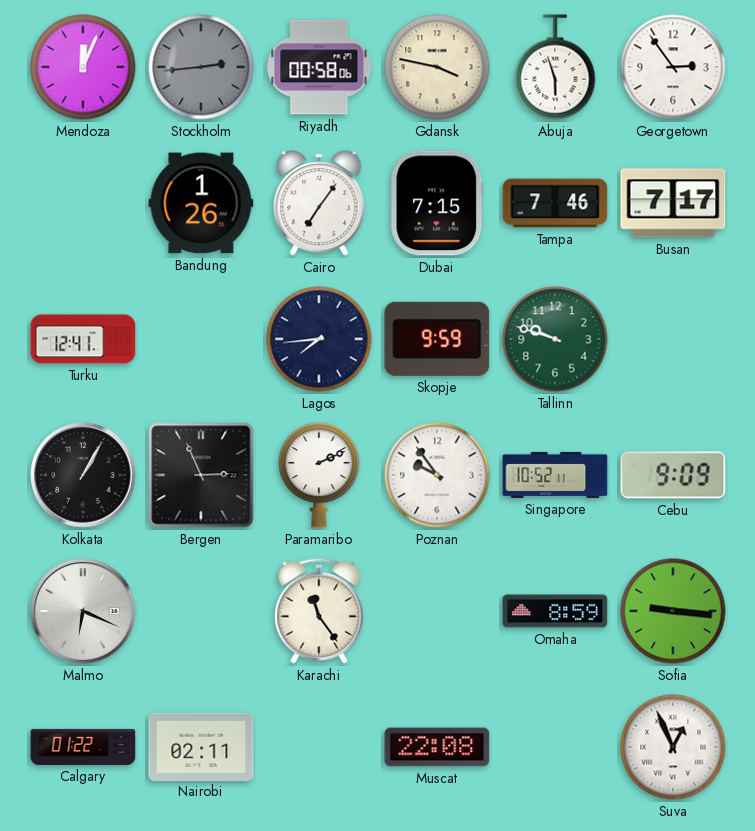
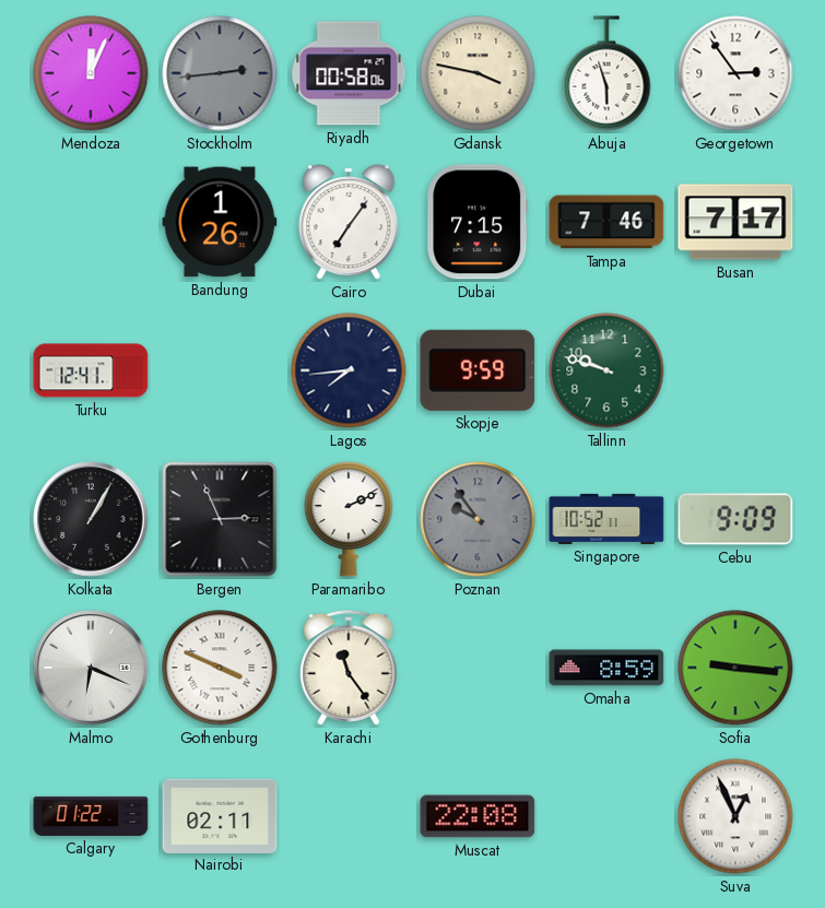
Poznan dial: white -> grey
Gothenburg: none -> 3:49
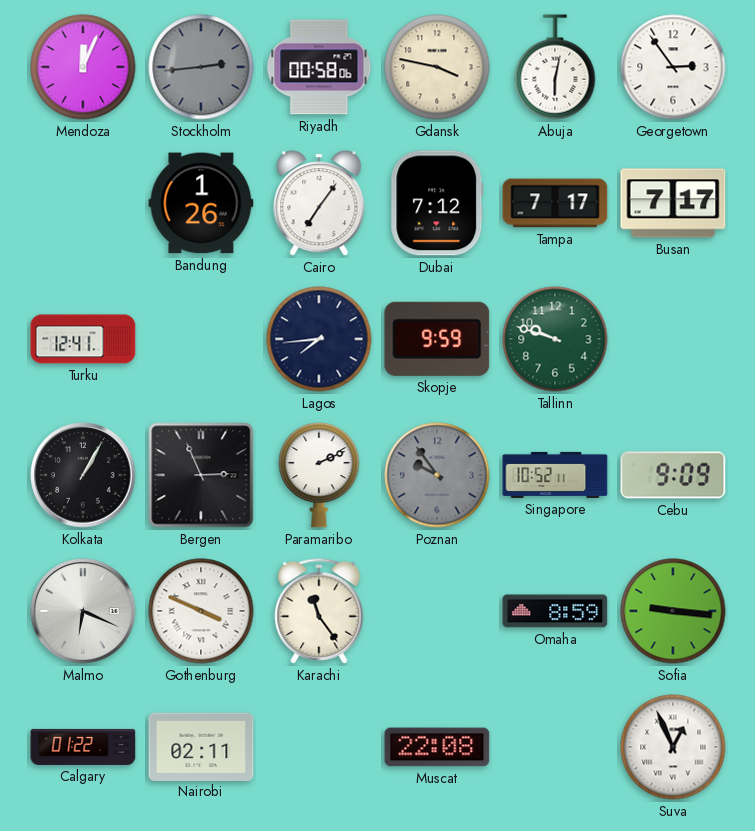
Abuja: 5:57 -> 6:02
Dubai: 7:15 -> 7:12
Tampa: 7:46 -> 7:17
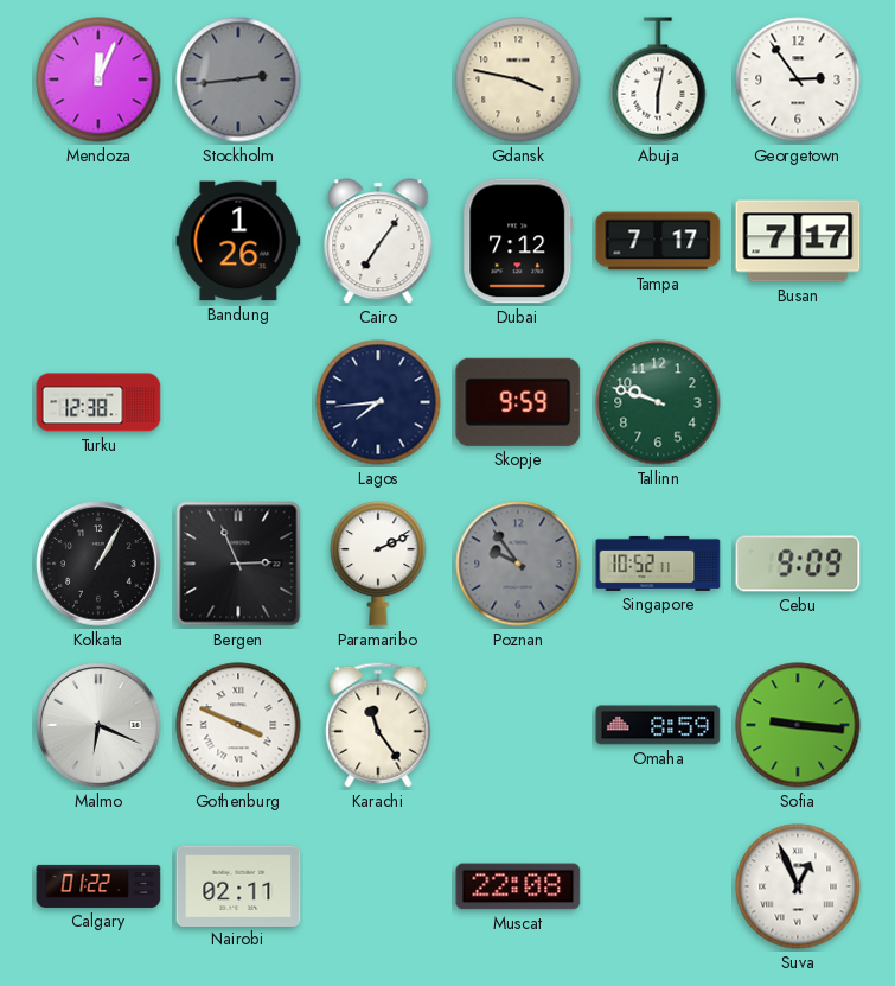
Riyadh: 00:58 -> none
Turku: 12:41 -> 12:38
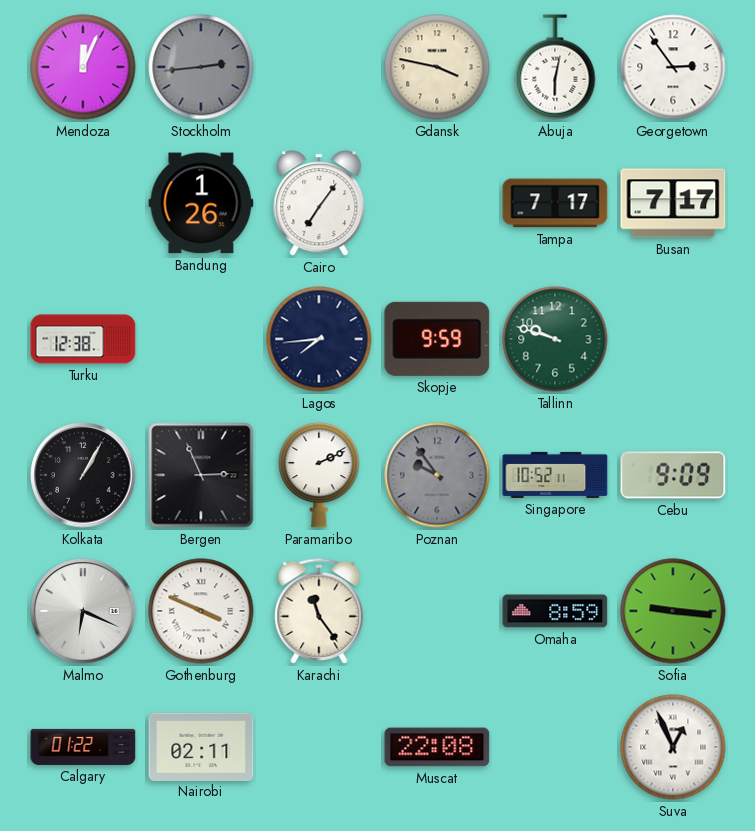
Dubai: 7:12 -> none
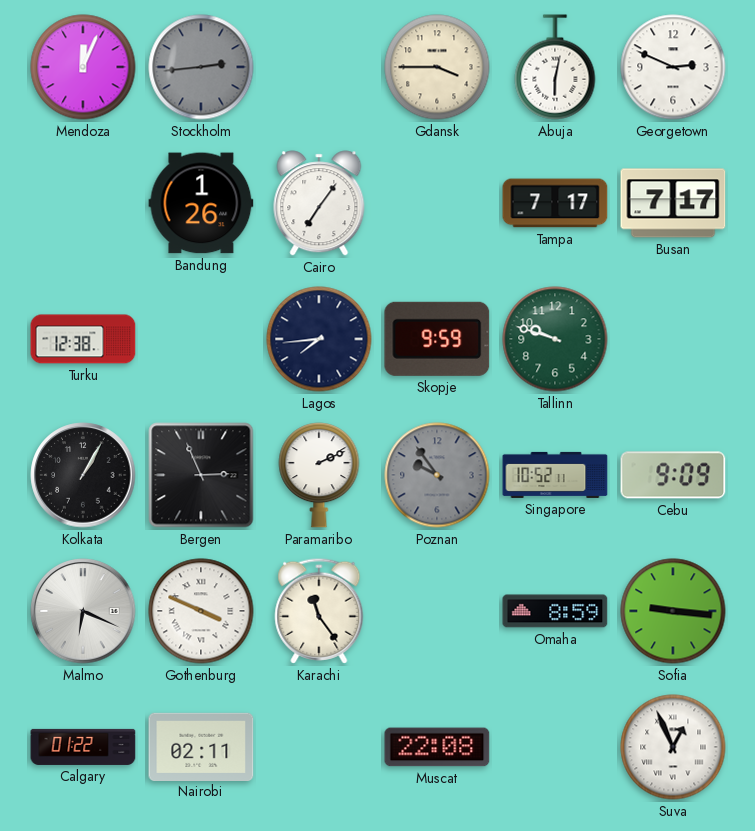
Gdansk: 3:47 -> 3:45
Georgetown: 2:54 -> 2:49
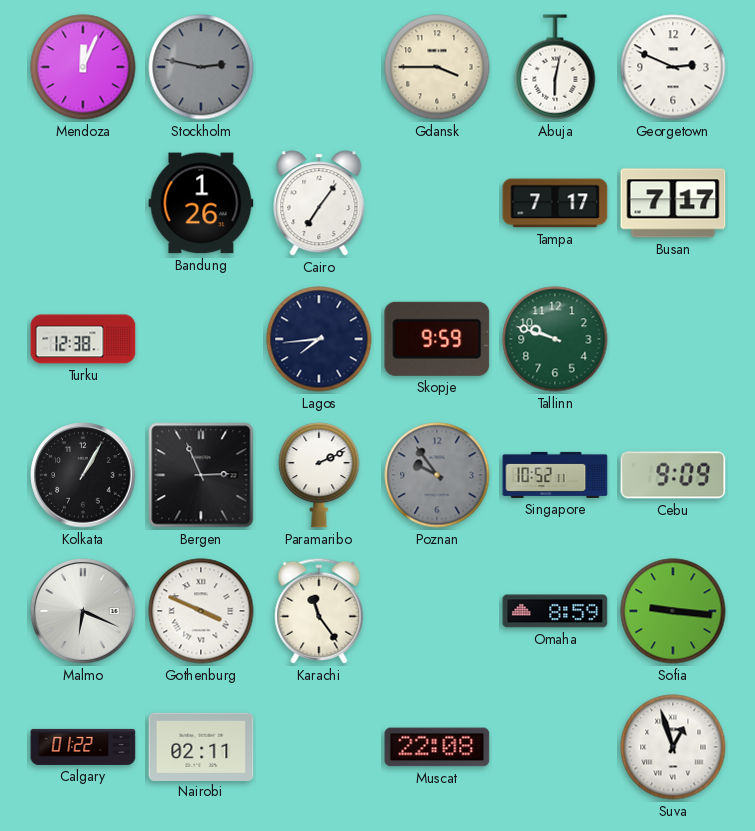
Stockholm: 2:44 -> 2:47
Suva: 12:56 -> 12:57
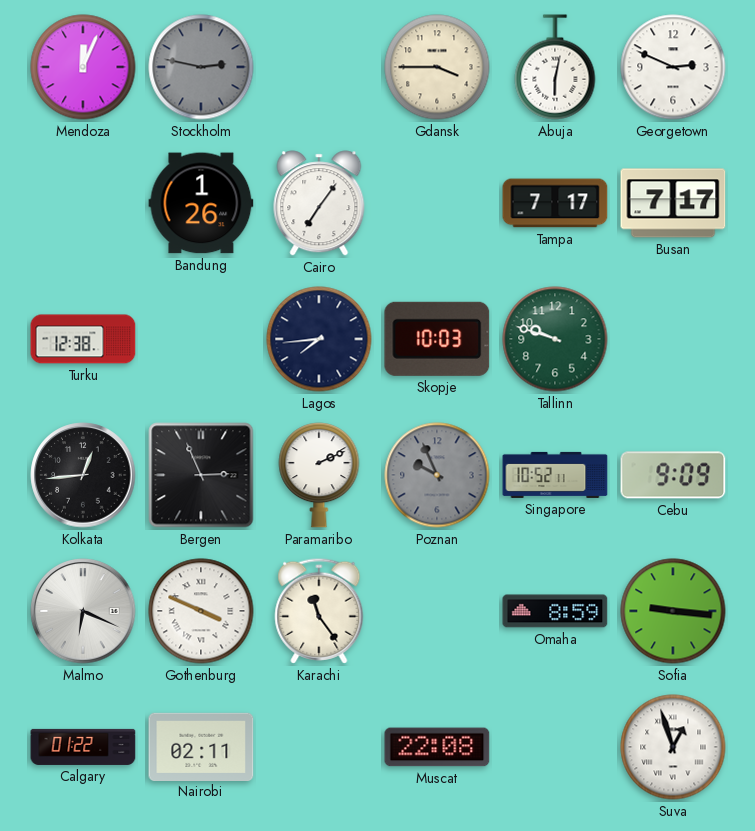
Skopje: 9:59 -> 10:03
Kolkata: 1:05 -> 12:44
Poznan: 9:54 -> 9:56
